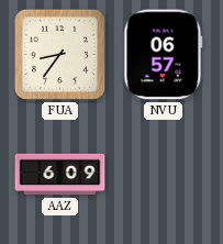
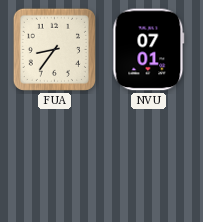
NVU: 06:57 -> 07:01
AAZ: 6:09 -> none
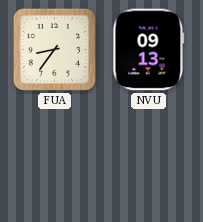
NVU: 07:01 -> 09:13
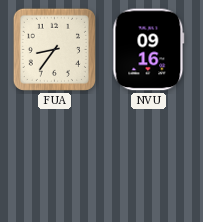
NVU: 09:13 -> 09:16
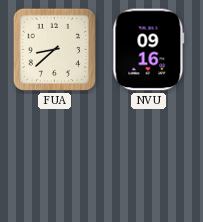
FUA: 8:36 -> 8:38
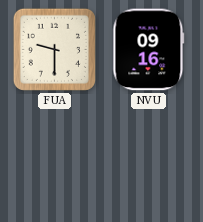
FUA: 8:38 -> 9:30
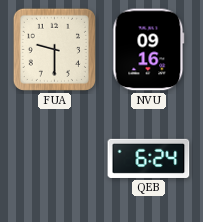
QEB: none -> 6:24
